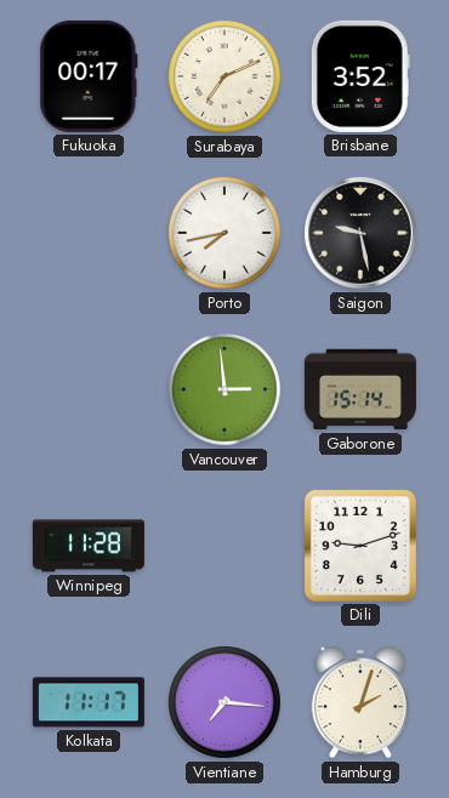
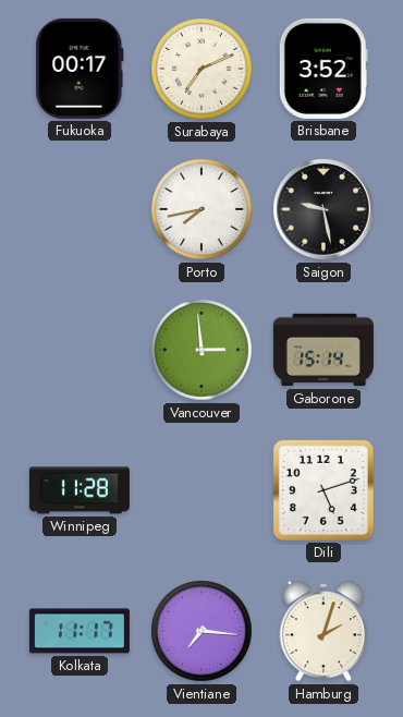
Dili: 9:12 -> 5:12
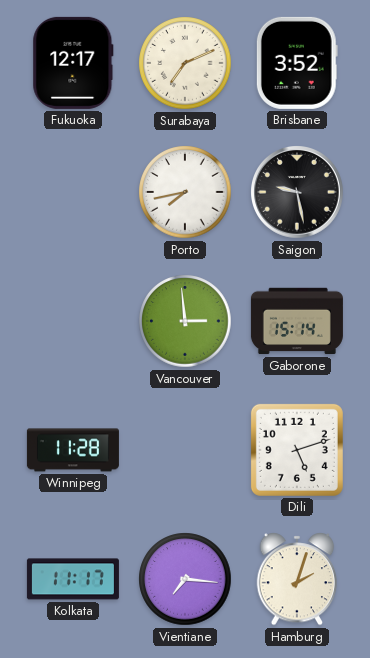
Fukuoka: 00:17 -> 12:17
